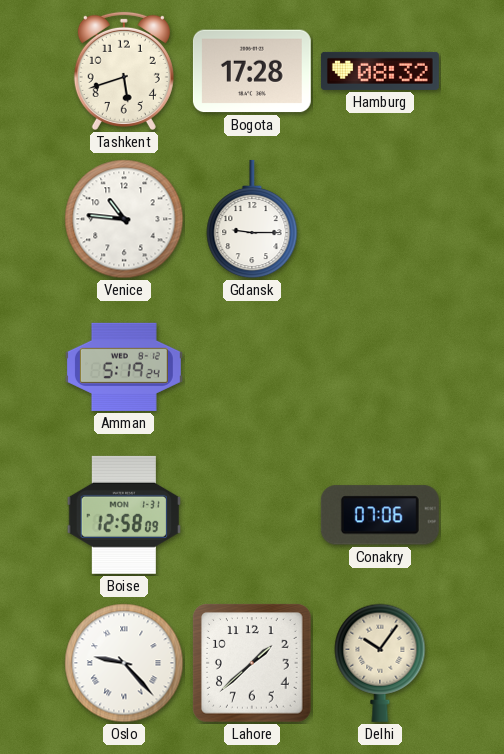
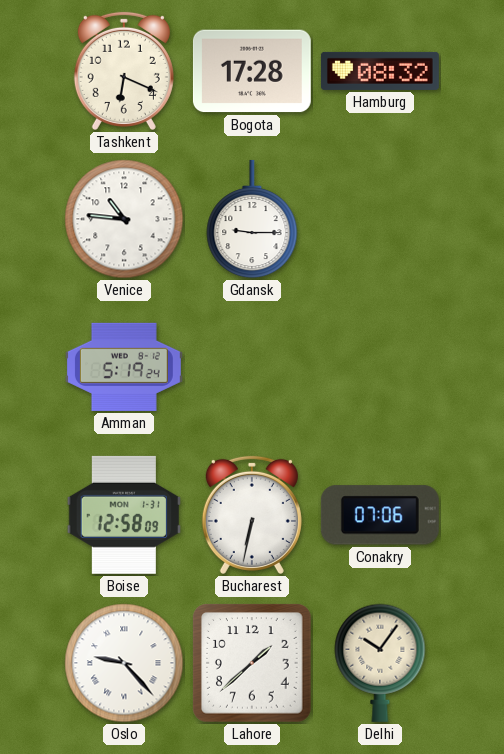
Tashkent: 5:42 -> 6:19
Bucharest: none -> 6:32
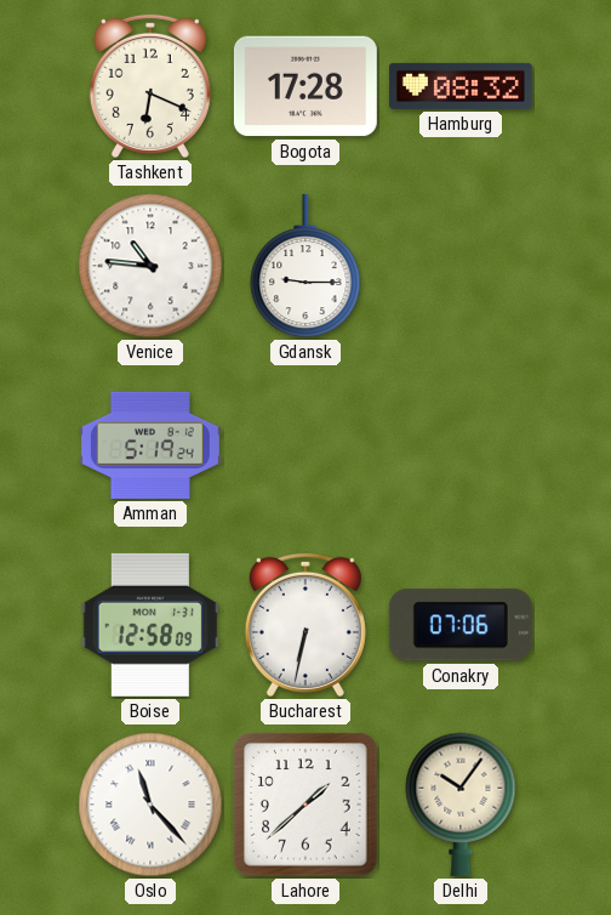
Oslo: 9:23 -> 11:23
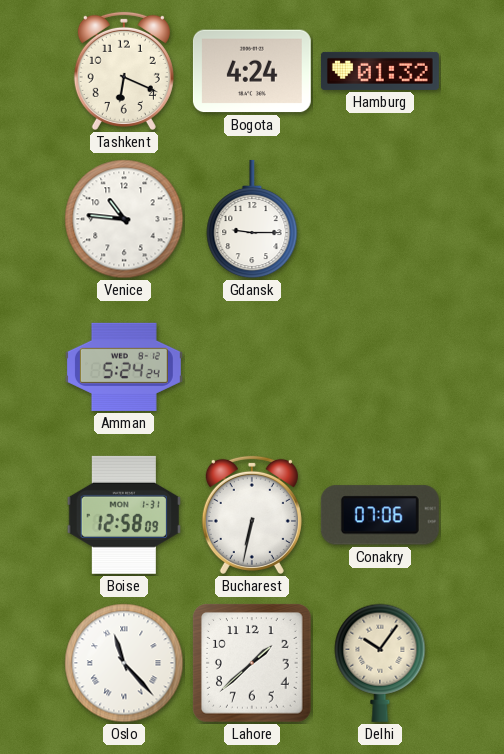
Bogota: 17:28 -> 4:24
Hamburg: 08:32 -> 01:32
Amman: 5:19 -> 5:24
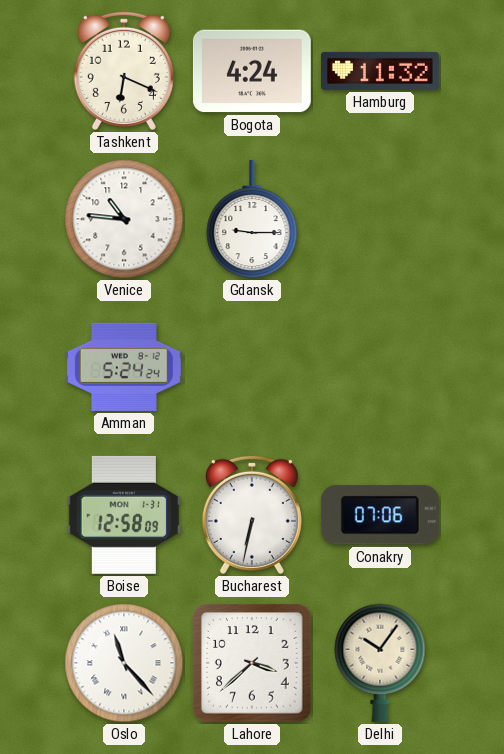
Hamburg: 01:32 -> 11:32
Lahore: 1:38 -> 3:38
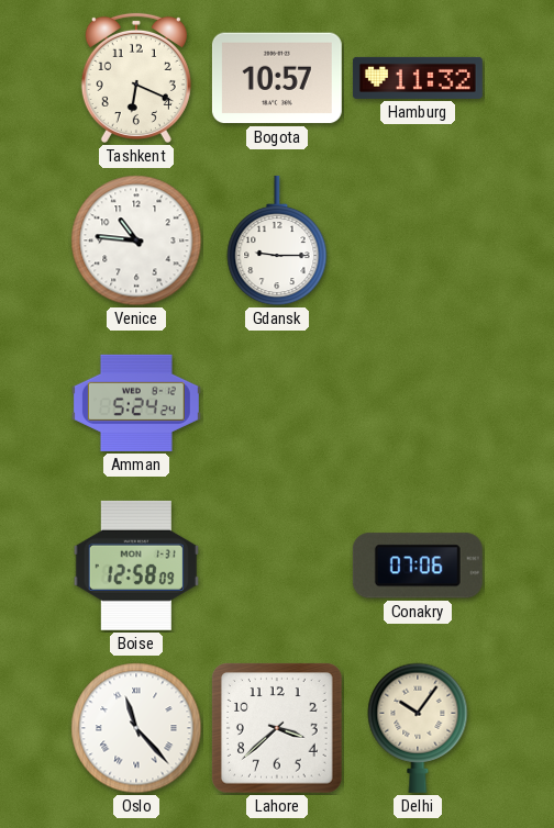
Bogota: 4:24 -> 10:57
Bucharest: 6:32 -> none
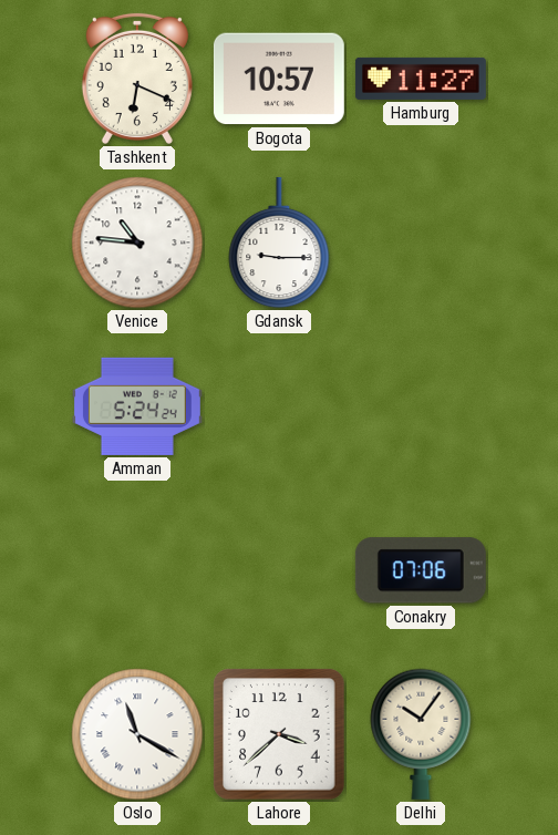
Hamburg: 11:32 -> 11:27
Boise: 12:58 -> none
Oslo: 11:23 -> 11:20
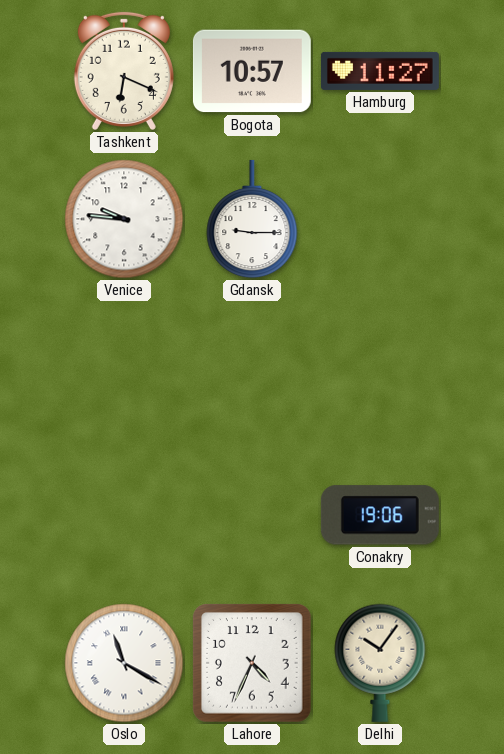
Venice: 10:46 -> 9:46
Amman: 5:24 -> none
Conakry: 07:06 -> 19:06
Lahore: 3:38 -> 4:34
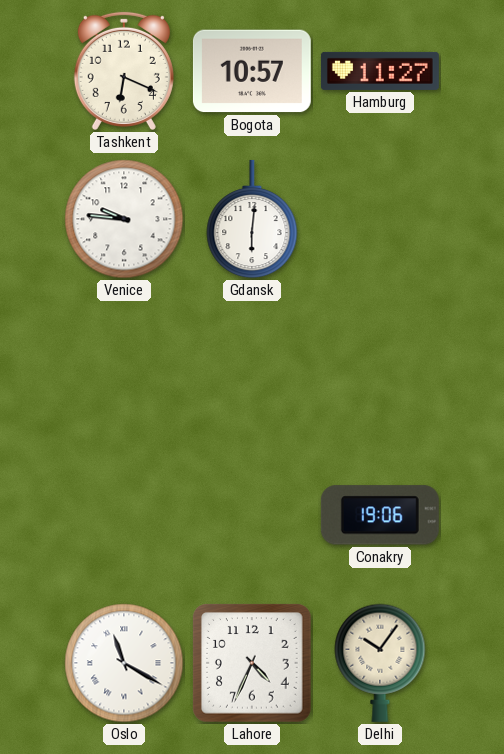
Gdansk: 9:15 -> 6:01
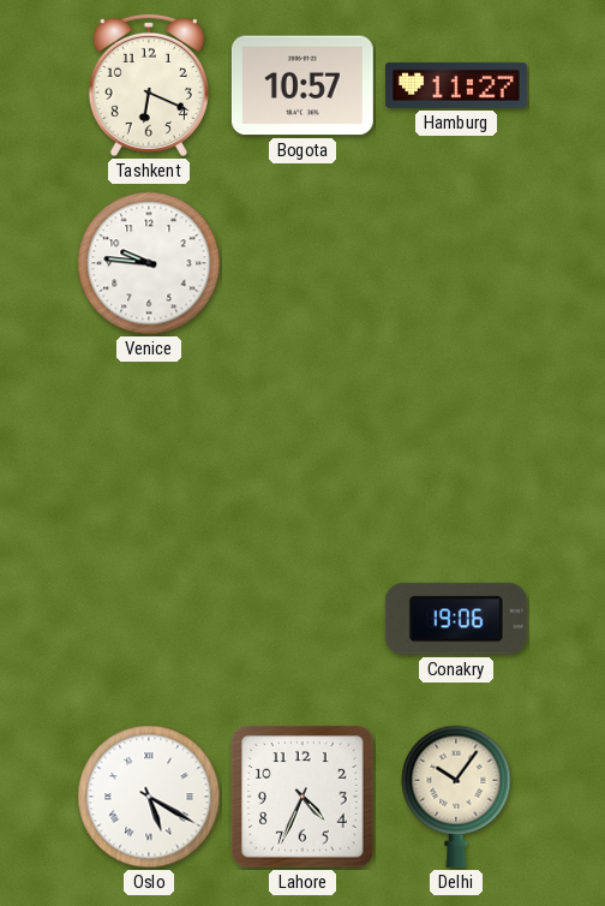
Gdansk: 6:01 -> none
Oslo: 11:20 -> 5:20
